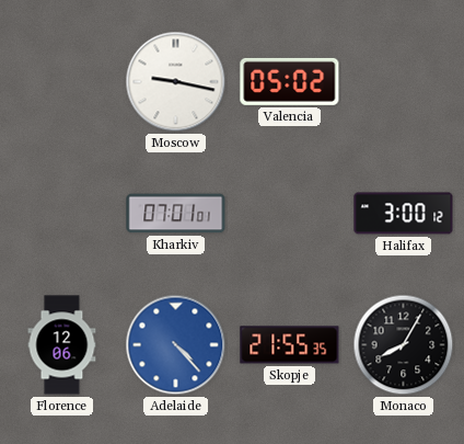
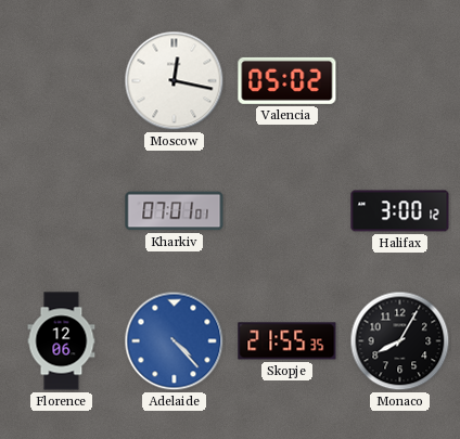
Moscow: 9:17 -> 12:17
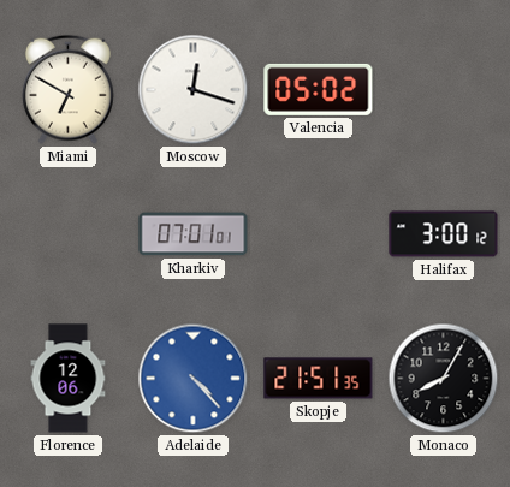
Miami: none -> 6:50
Moscow: 12:17 -> 12:18
Skopje: 21:55 -> 21:51
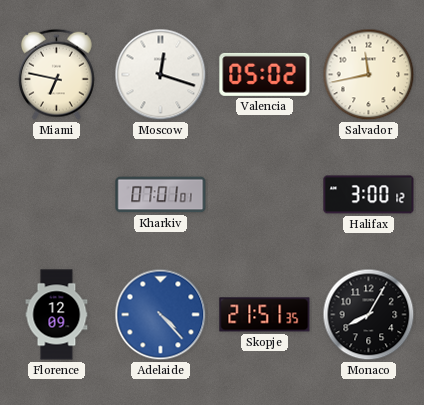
Miami: 6:50 -> 6:47
Salvador: none -> 11:43
Florence: 12:06 -> 12:09
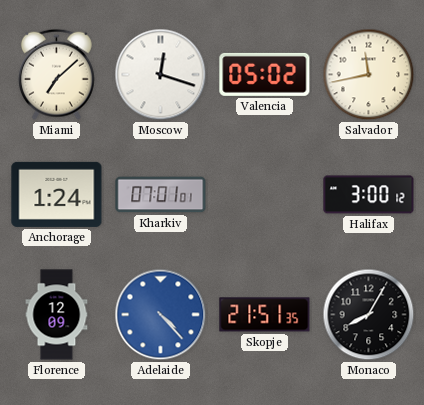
Miami: 6:47 -> 7:08
Anchorage: none -> 1:24
